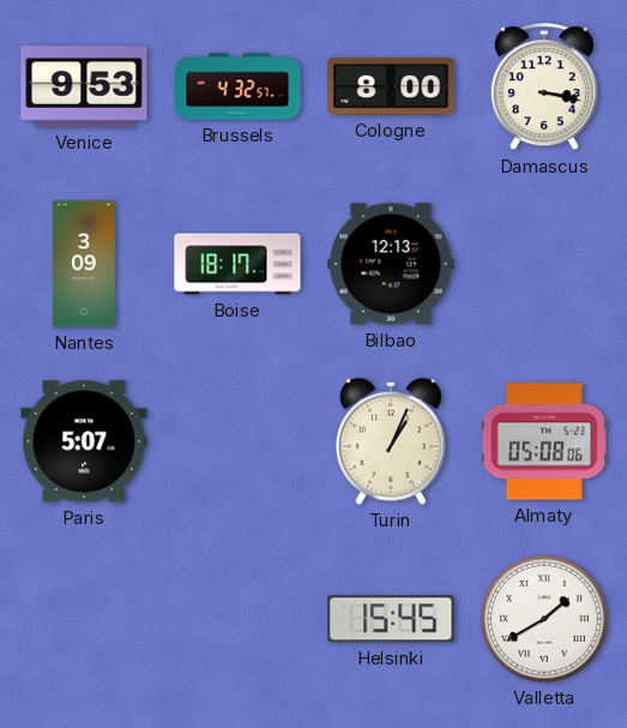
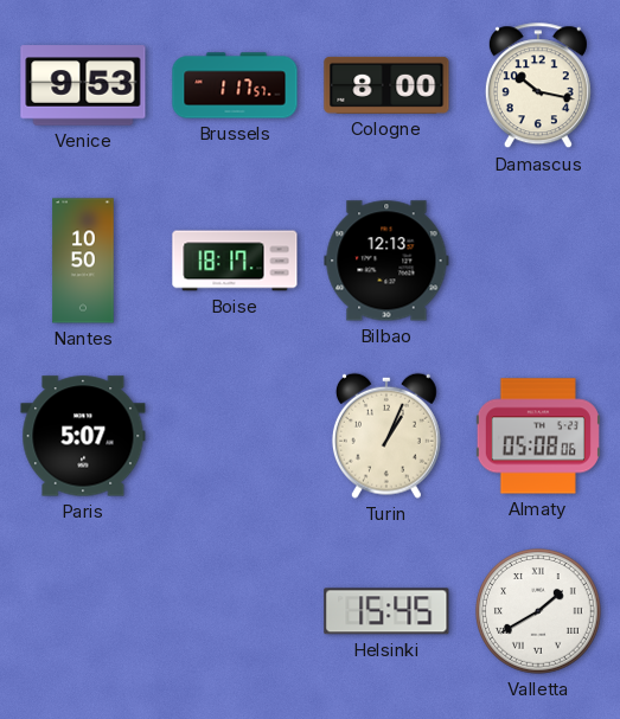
Brussels: 4:32 -> 1:17
Damascus: 3:17 -> 10:17
Nantes: 3:09 -> 10:50
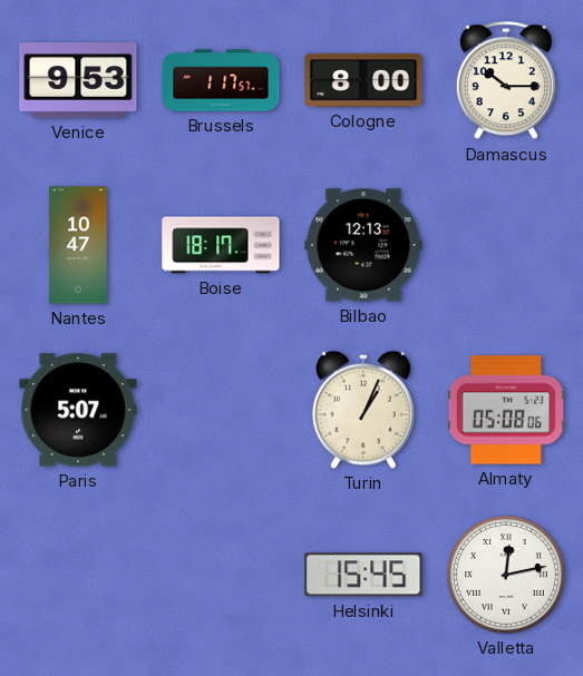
Damascus: 10:17 -> 10:15
Nantes: 10:50 -> 10:47
Valletta: 1:40 -> 12:13
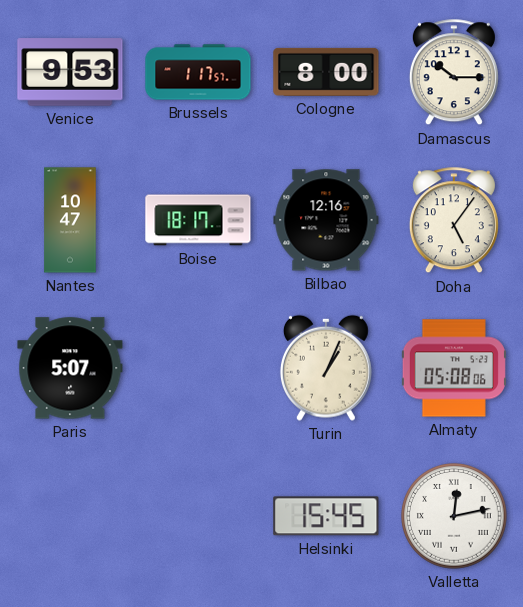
Bilbao: 12:13 -> 12:16
Doha: none -> 5:06
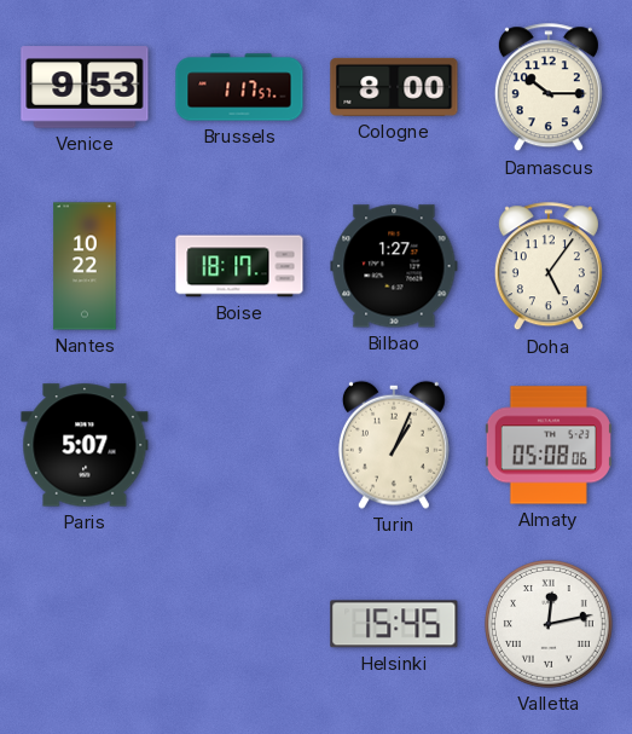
Nantes: 10:47 -> 10:22
Bilbao: 12:16 -> 1:27
